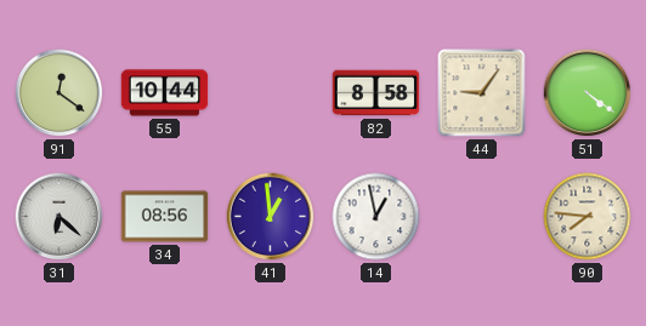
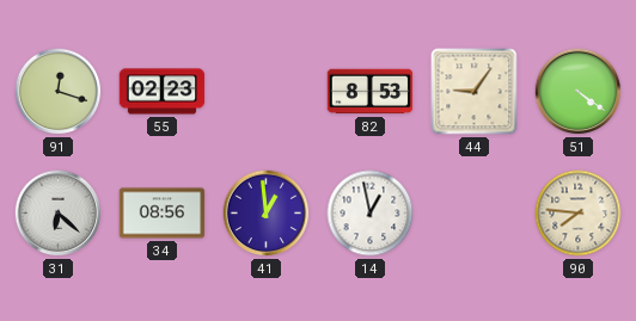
91: 12:21 -> 12:18
55: 10:44 -> 02:23
82: 8:58 -> 8:53
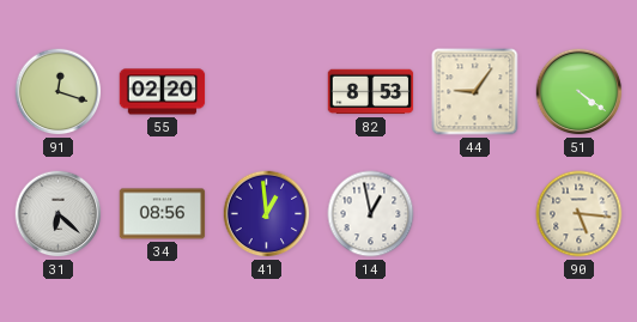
55: 02:23 -> 02:20
90: 7:46 -> 5:16
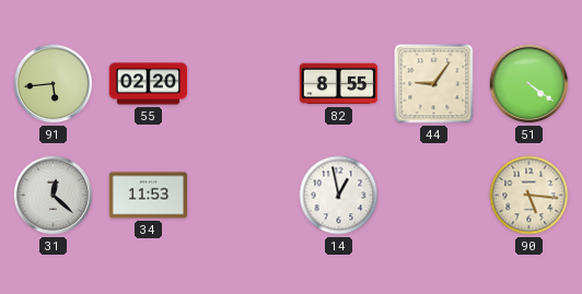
91: 12:18 -> 5:44
82: 8:53 -> 8:55
31: 6:22 -> 12:22
34: 08:56 -> 11:53
41: 12:59 -> none
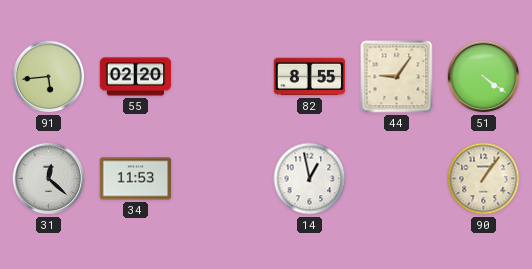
90: 5:16 -> 1:06
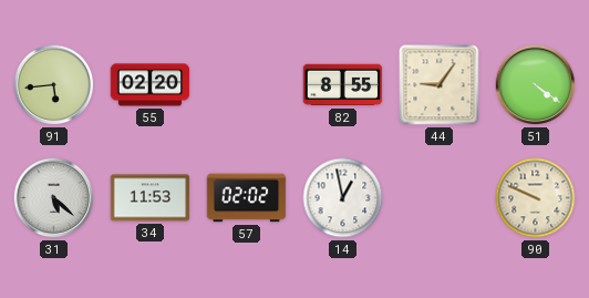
31: 12:22 -> 5:22
57: none -> 02:02
90: 1:06 -> 9:49
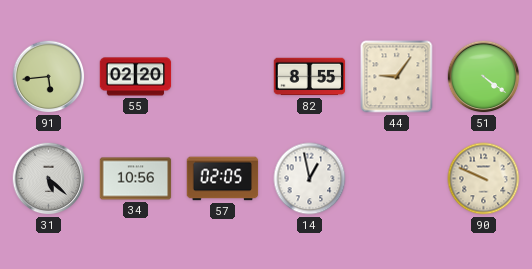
34: 11:53 -> 10:56
57: 02:02 -> 02:05
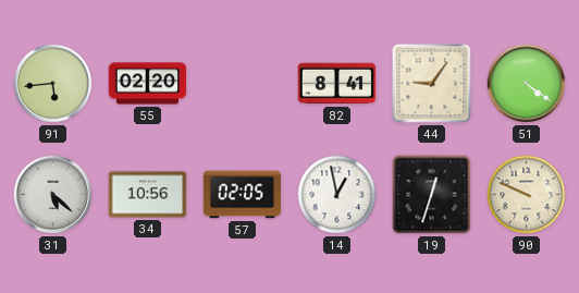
82: 8:55 -> 8:41
19: none -> 12:33
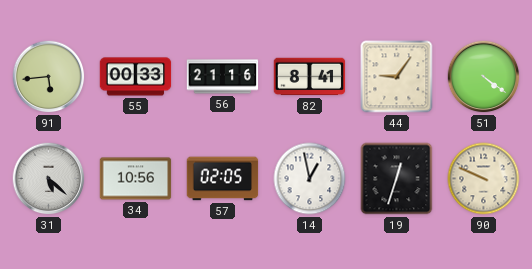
55: 02:20 -> 00:33
56: none -> 21:16
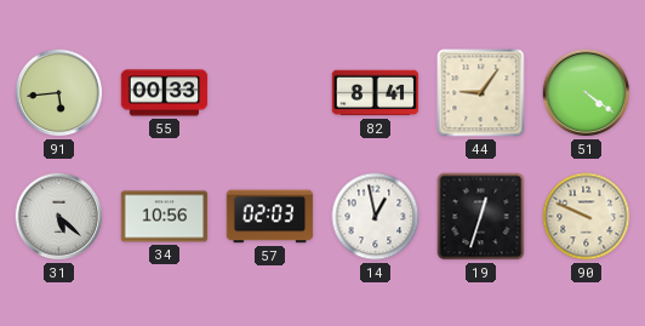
56: 21:16 -> none
57: 02:05 -> 02:03
